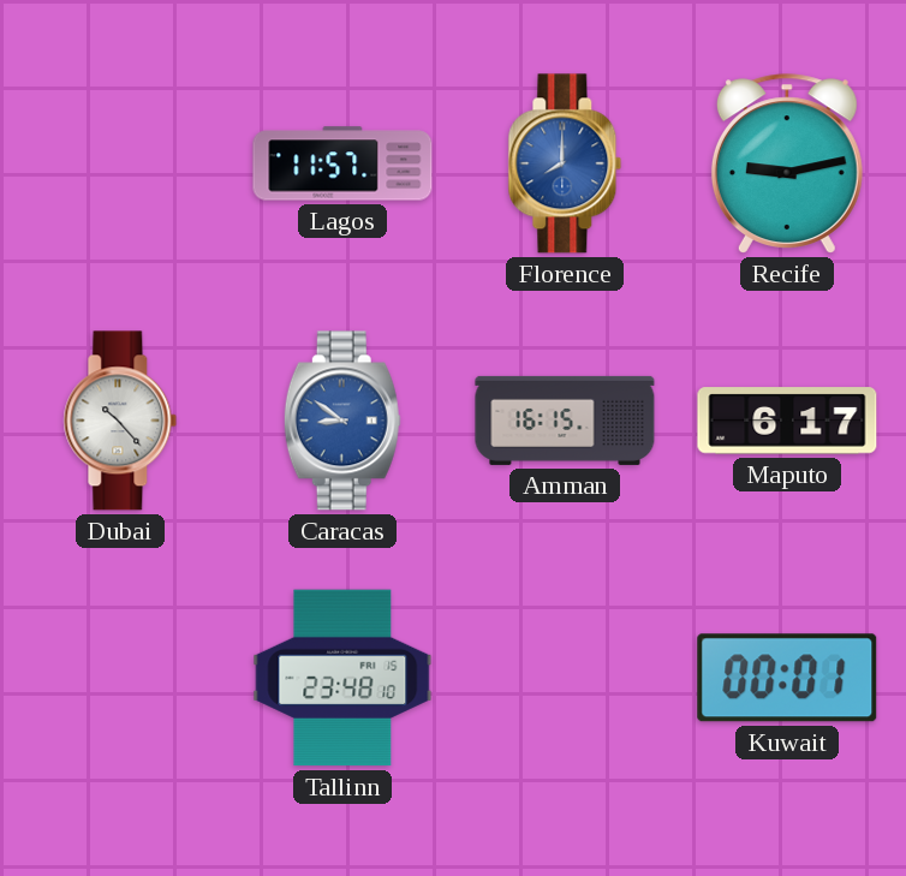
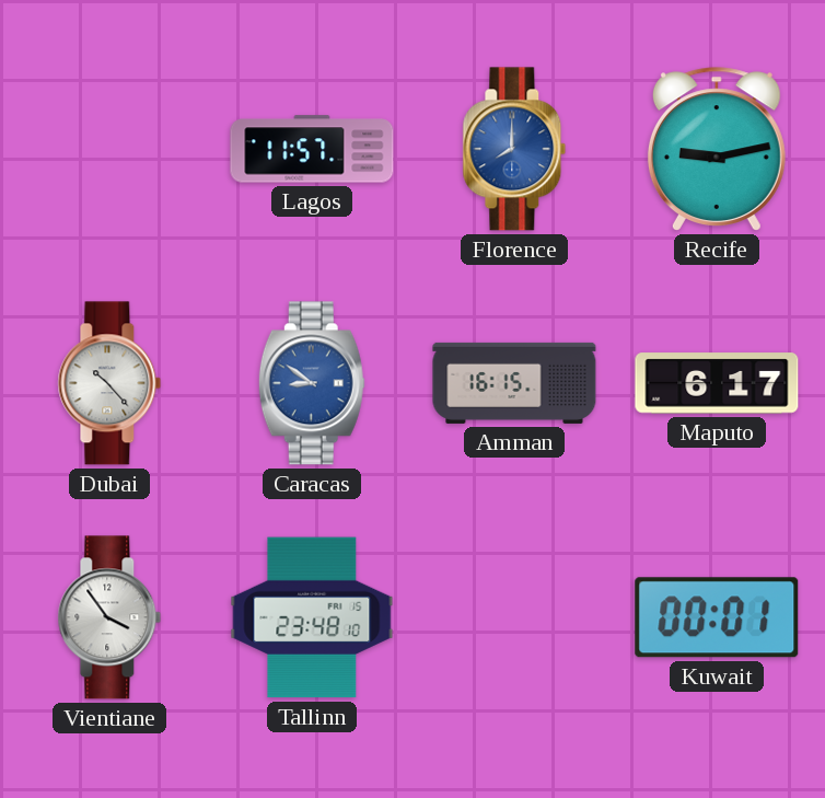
Vientiane: none -> 3:54
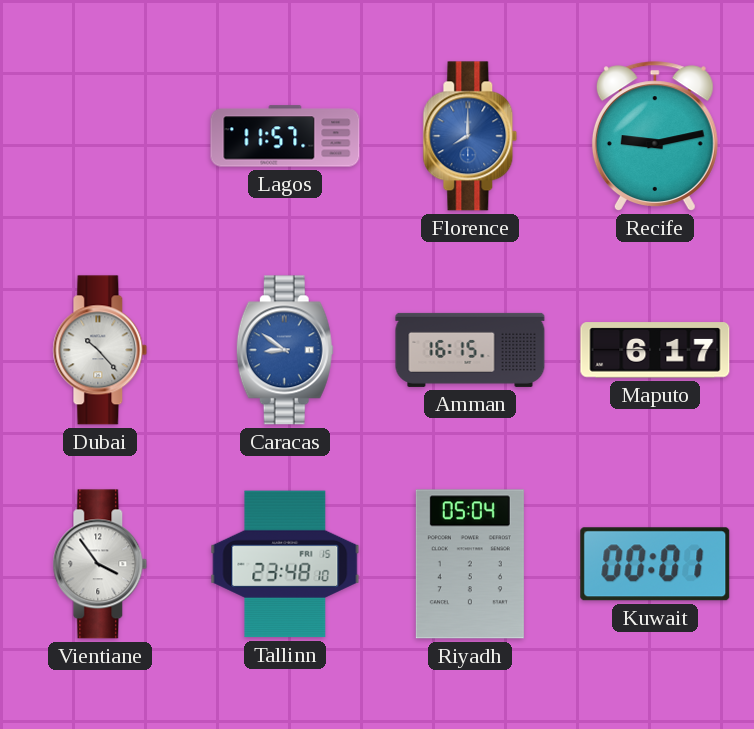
Riyadh: none -> 05:04
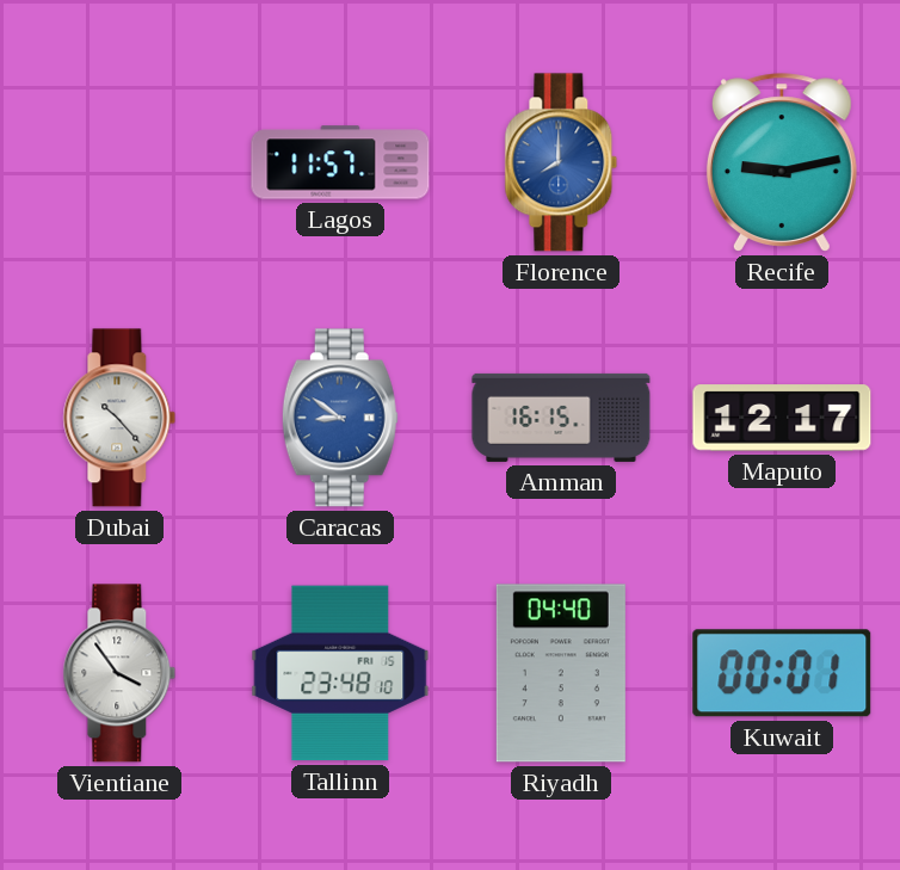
Maputo: 6:17 -> 12:17
Riyadh: 05:04 -> 04:40
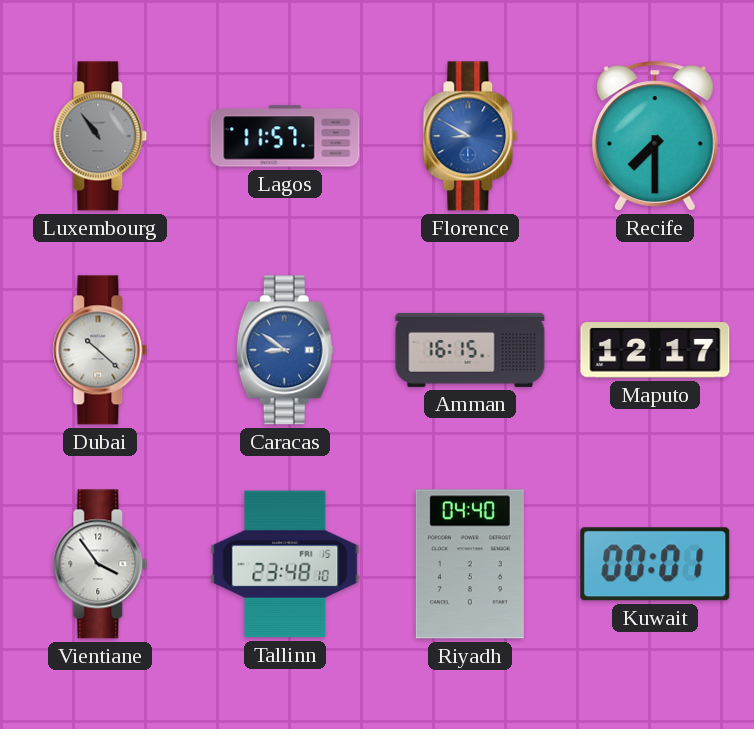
Luxembourg: none -> 10:54
Florence: 8:00 -> 8:50
Recife: 9:13 -> 7:30
Dubai: 10:23 -> 10:22
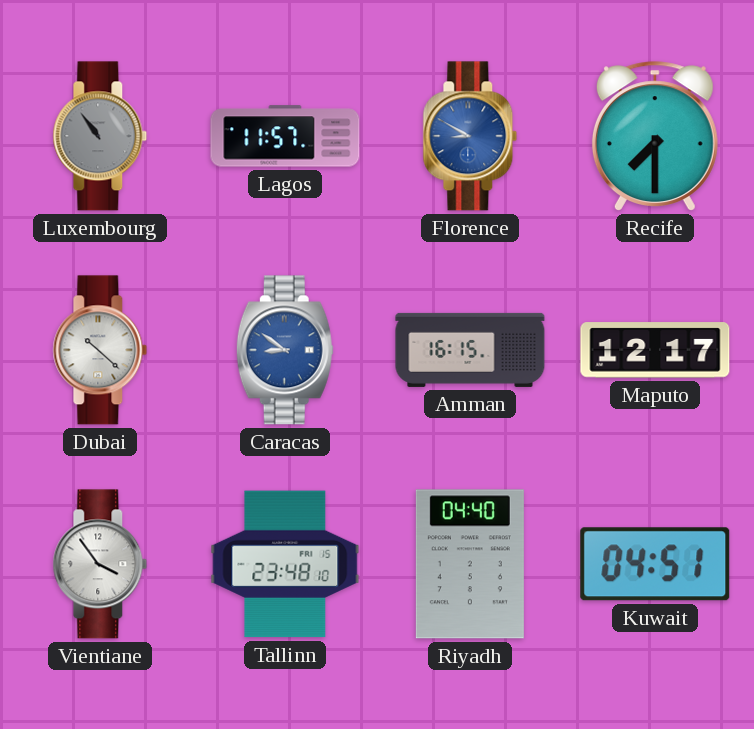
Kuwait: 00:01 -> 04:51
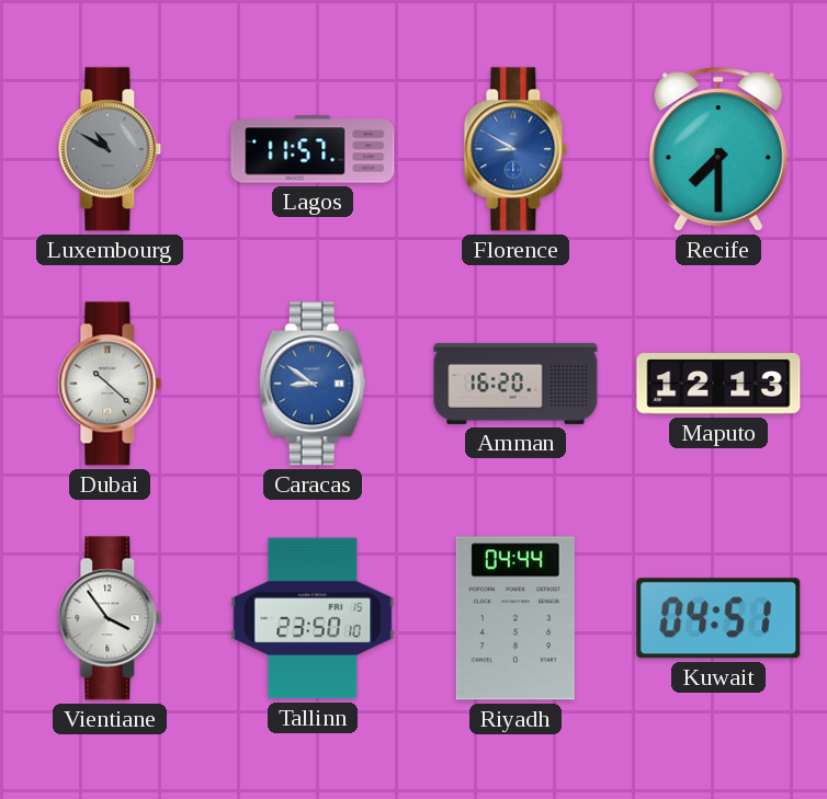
Luxembourg: 10:54 -> 10:50
Amman: 16:15 -> 16:20
Maputo: 12:17 -> 12:13
Tallinn: 23:48 -> 23:50
Riyadh: 04:40 -> 04:44
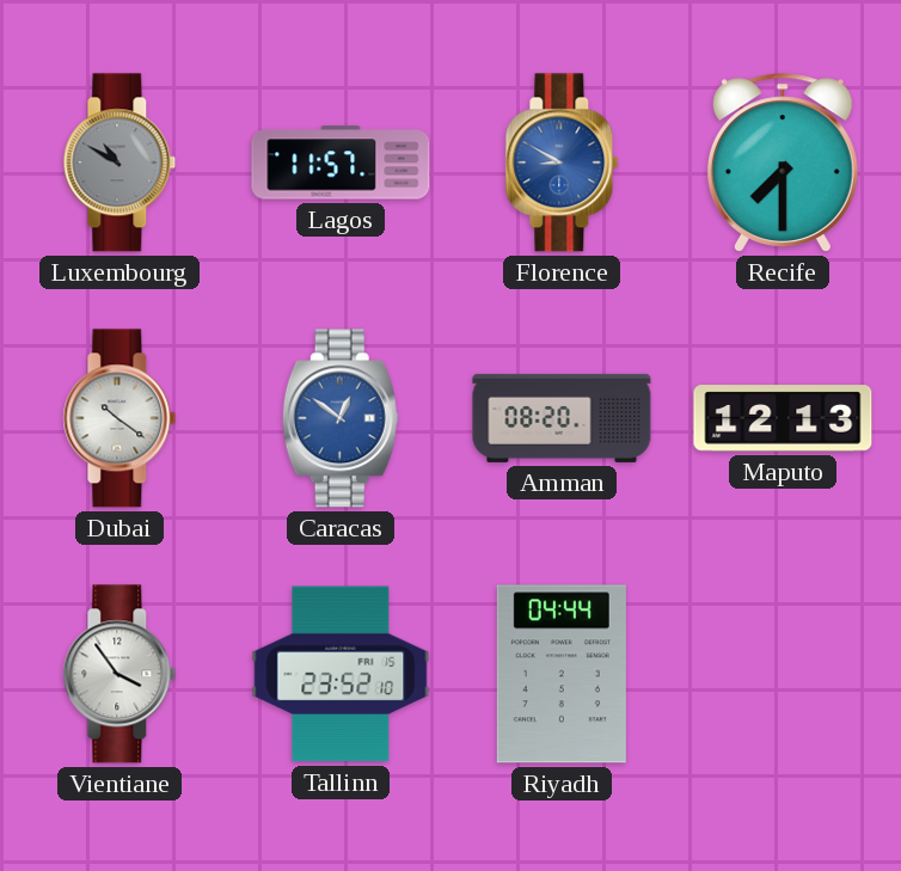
Dubai: 10:22 -> 10:21
Caracas: 8:51 -> 12:51
Amman: 16:20 -> 08:20
Tallinn: 23:50 -> 23:52
Kuwait: 04:51 -> none
